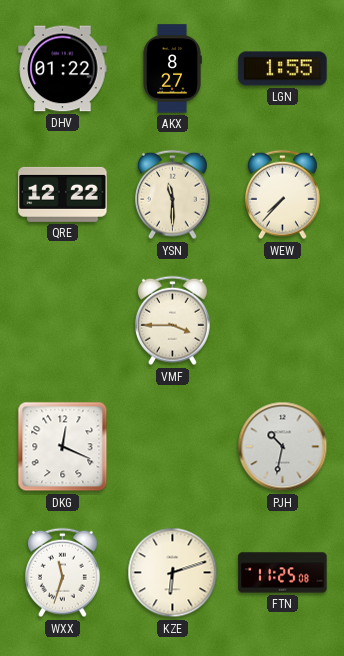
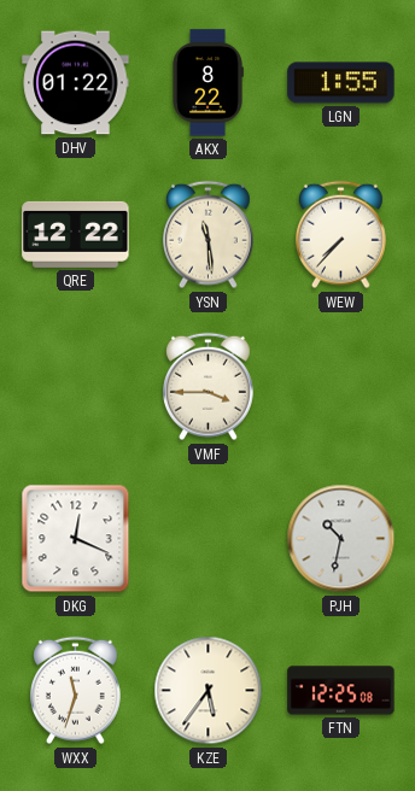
AKX: 8:27 -> 8:22
YSN: 11:30 -> 11:29
KZE: 6:12 -> 5:36
FTN: 11:25 -> 12:25
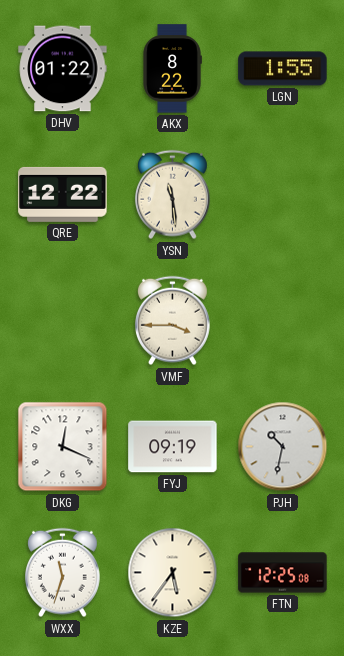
WEW: 7:37 -> none
FYJ: none -> 09:19
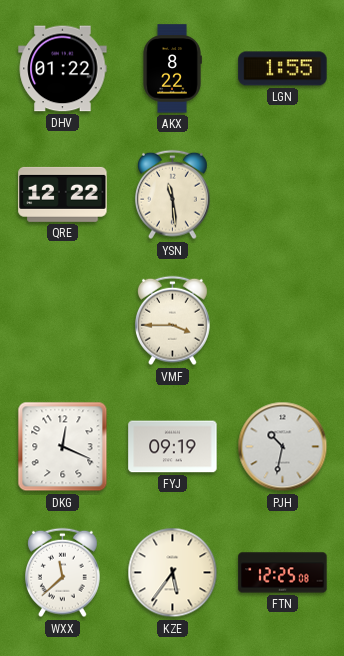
WXX: 11:33 -> 11:38
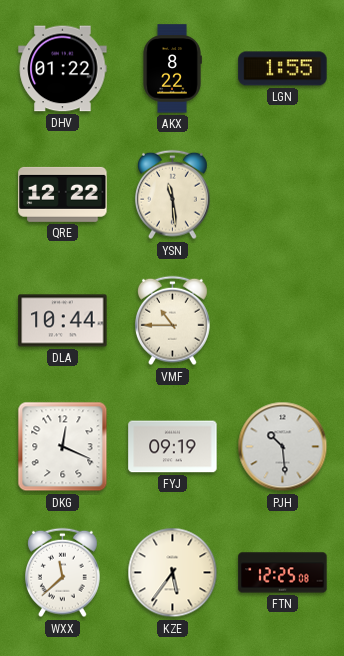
DLA: none -> 10:44
VMF: 3:45 -> 10:45
PJH: 10:32 -> 10:29
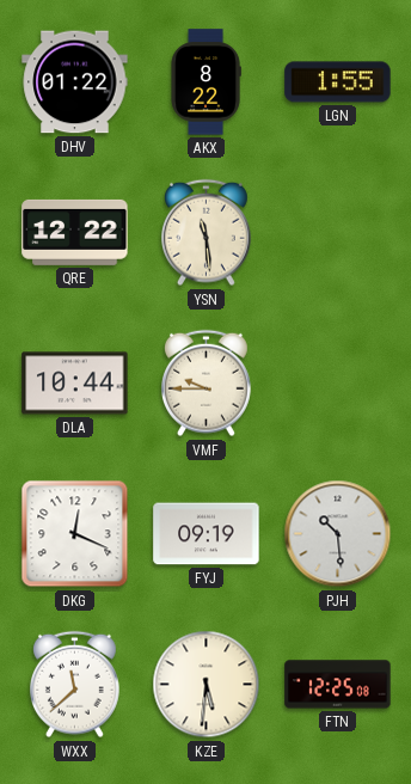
VMF: 10:45 -> 9:45
KZE: 5:36 -> 5:31
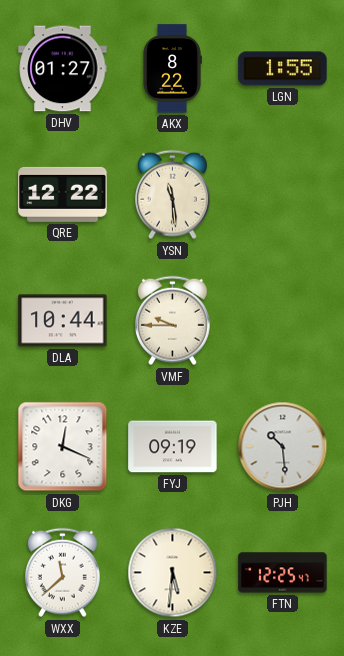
DHV: 01:22 -> 01:27
FTN: 12:25:08 -> 12:25:47
